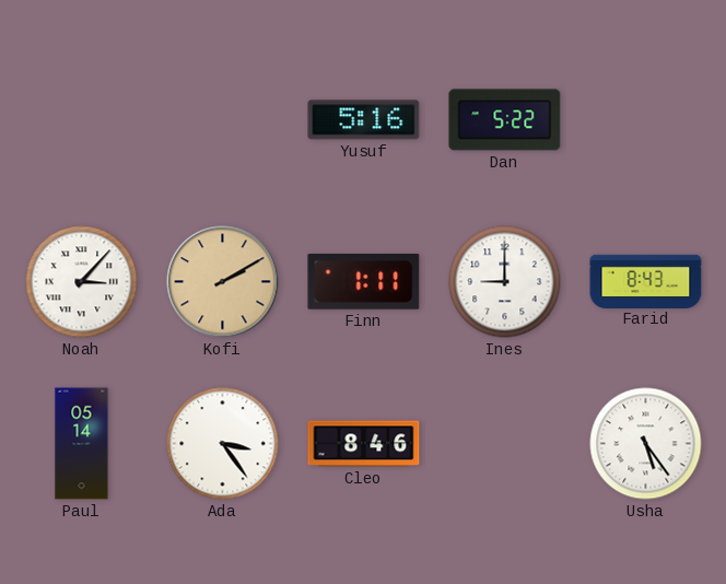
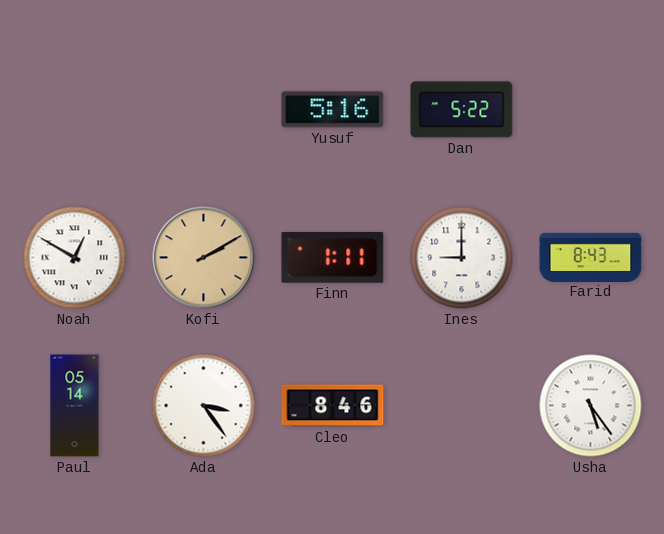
Noah: 3:07 -> 12:50
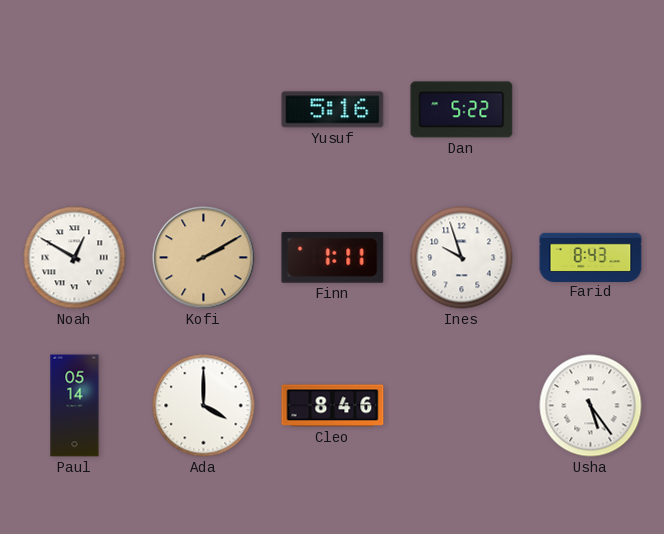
Ines: 9:00 -> 9:57
Ada: 3:24 -> 4:00
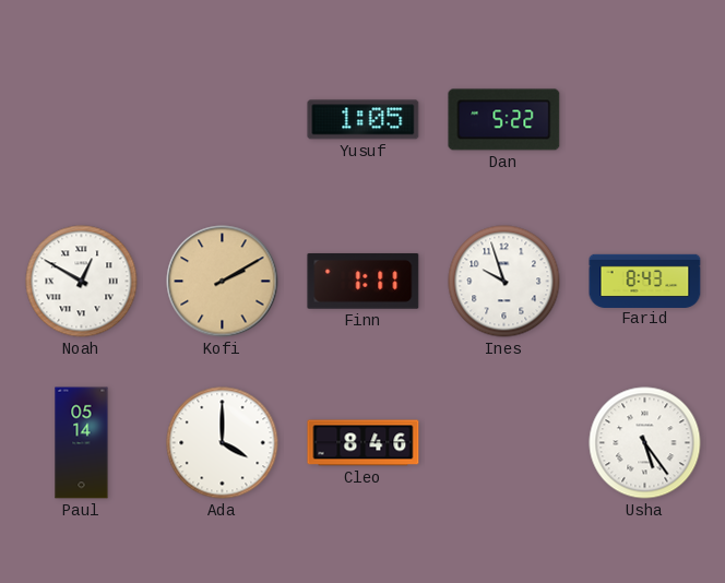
Yusuf: 5:16 -> 1:05
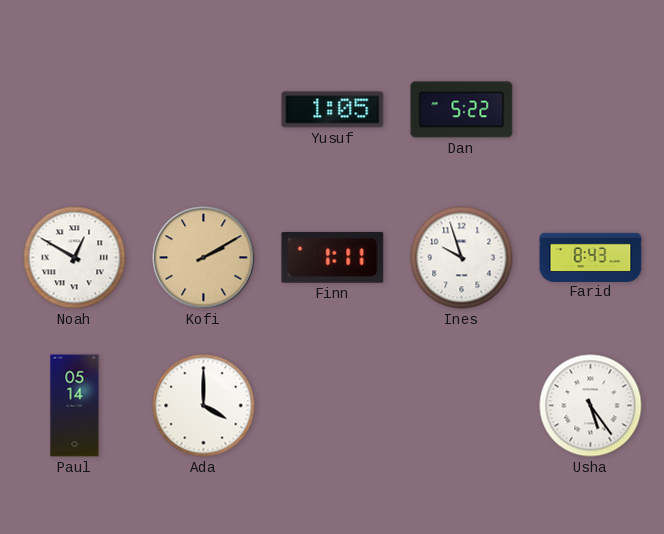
Cleo: 8:46 -> none
